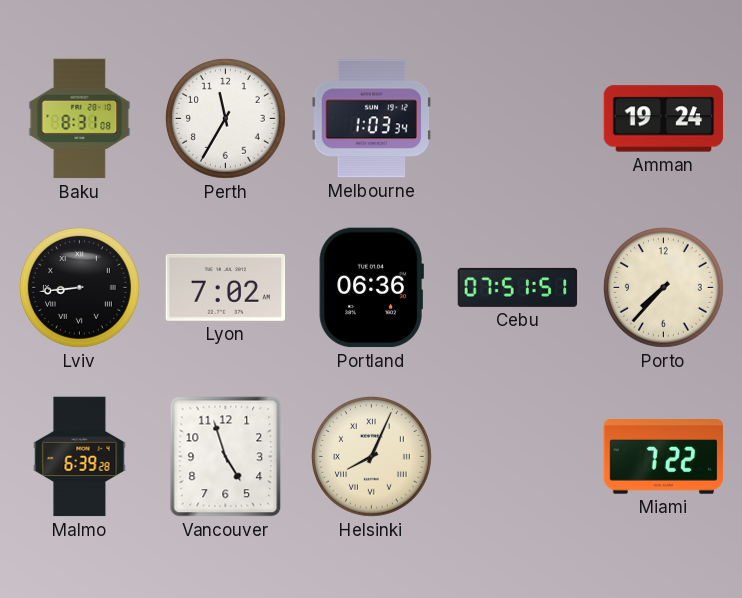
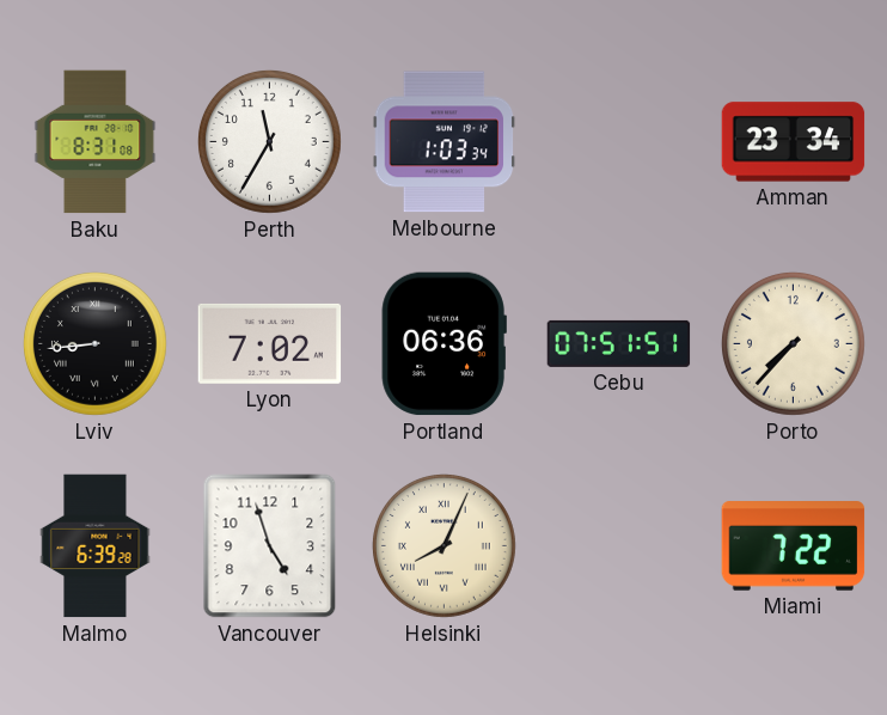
Amman: 19:24 -> 23:34
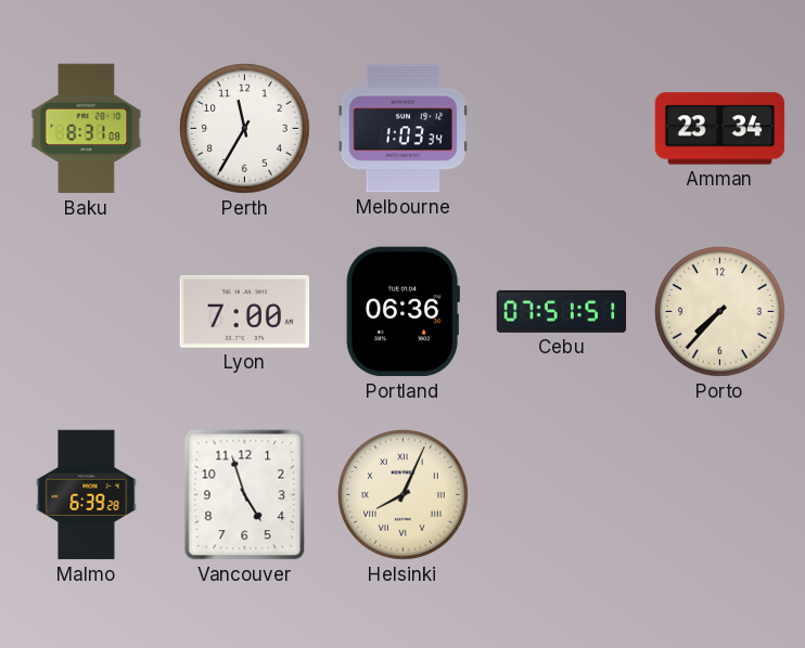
Lviv: 8:44 -> none
Lyon: 7:02 -> 7:00
Miami: 7:22 -> none
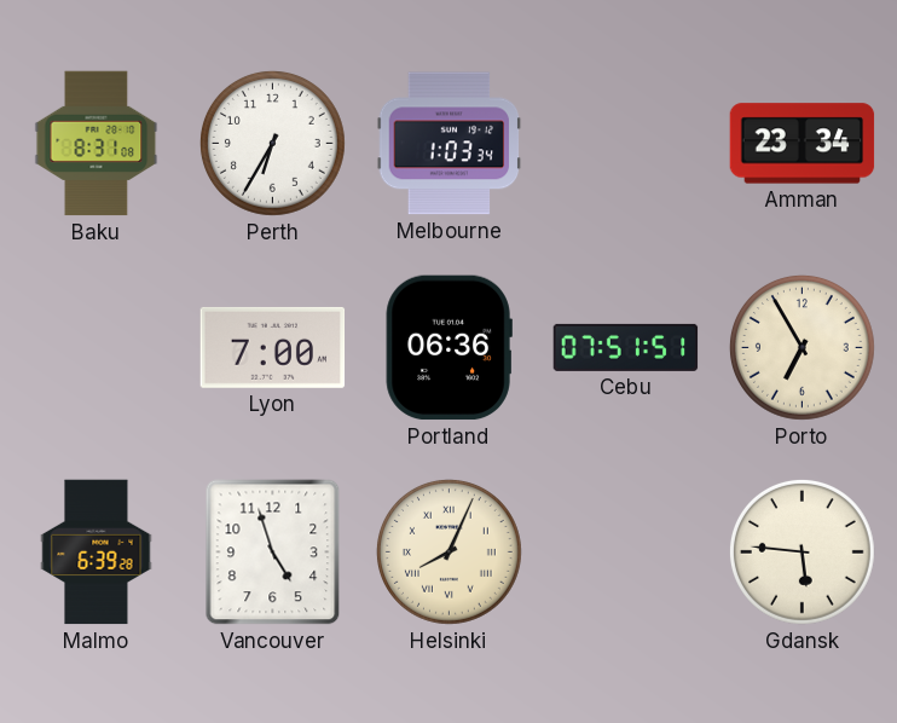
Perth: 11:35 -> 6:35
Porto: 7:37 -> 6:55
Gdansk: none -> 5:46
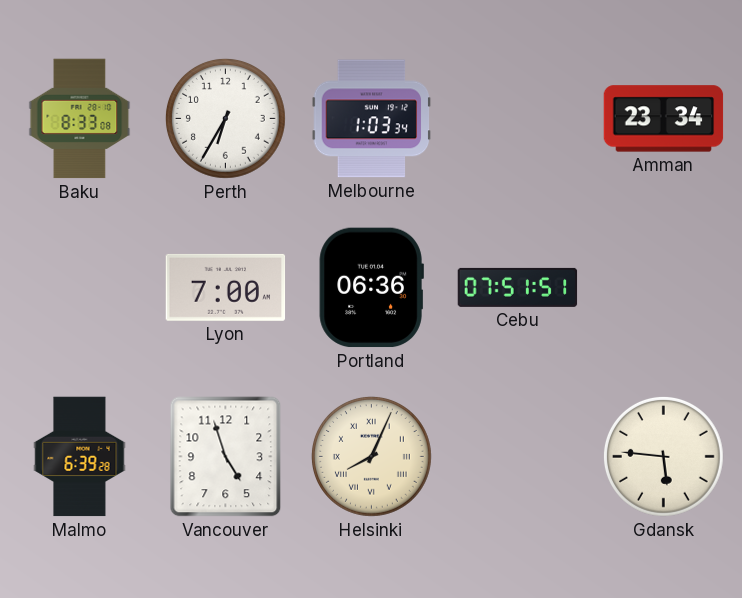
Baku: 8:31 -> 8:33
Porto: 6:55 -> none
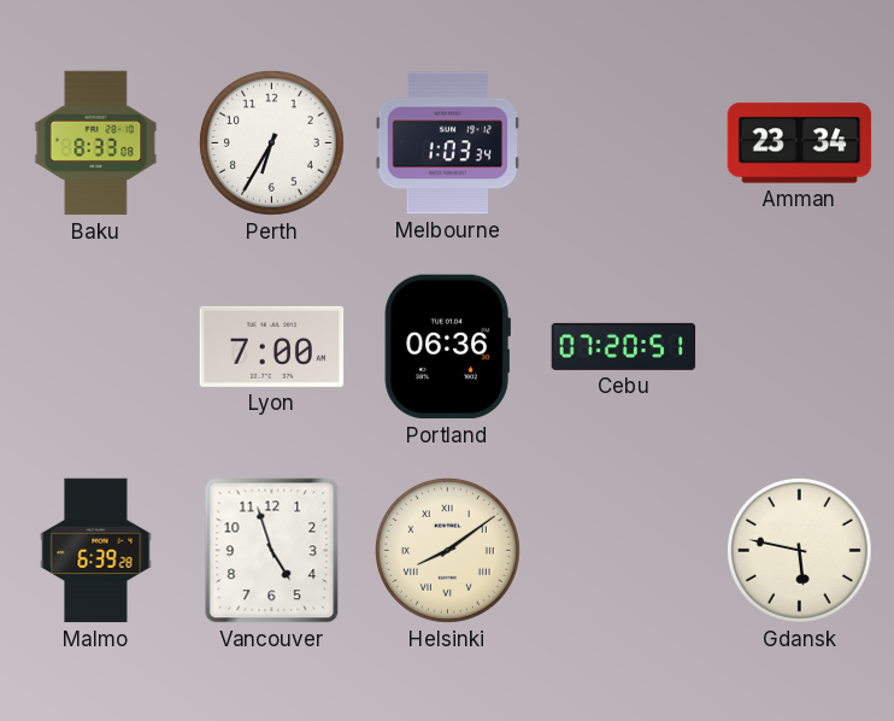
Cebu: 07:51 -> 07:20
Helsinki: 8:04 -> 8:09
Gdansk: 5:46 -> 5:47
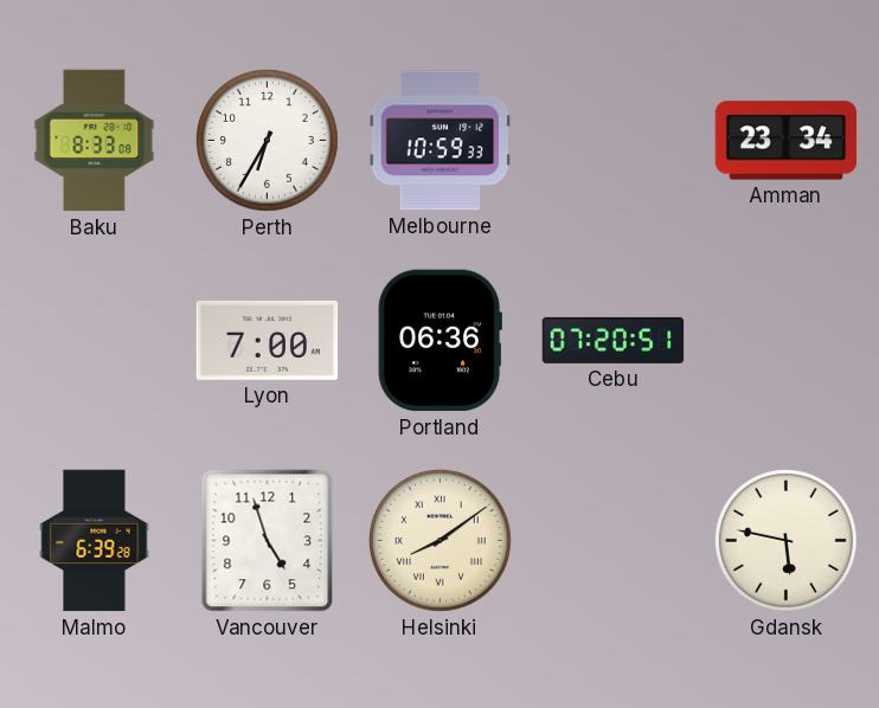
Melbourne: 1:03 -> 10:59
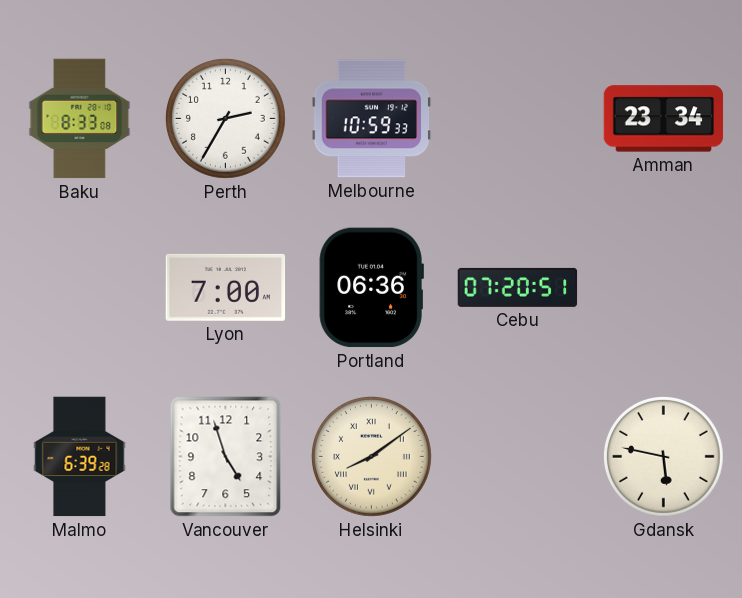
Perth: 6:35 -> 2:35
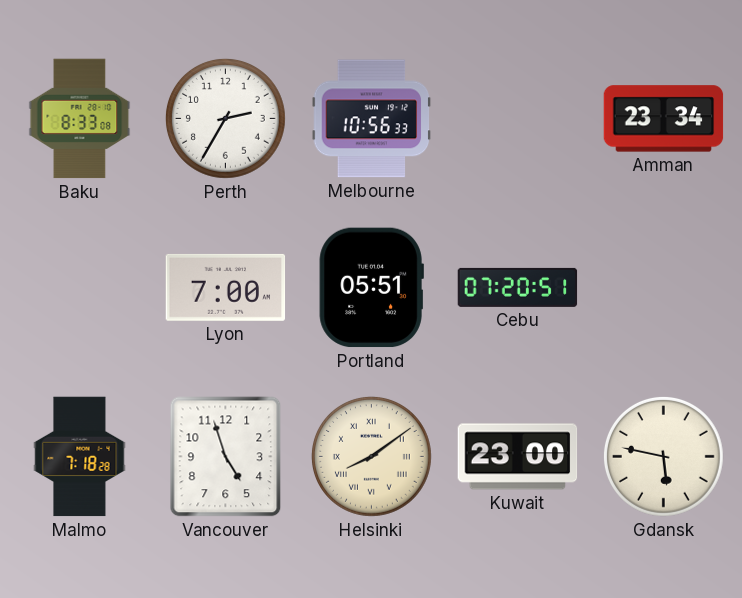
Melbourne: 10:59 -> 10:56
Portland: 06:36 -> 05:51
Malmo: 6:39 -> 7:18
Kuwait: none -> 23:00
